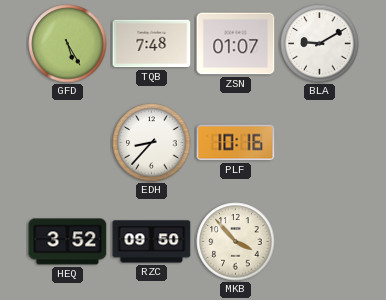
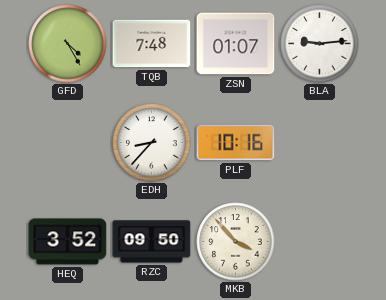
GFD: 5:25 -> 4:25
BLA: 9:10 -> 9:14
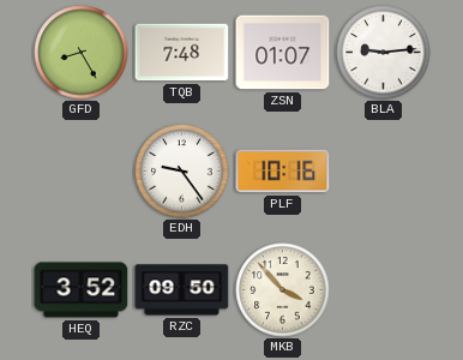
GFD: 4:25 -> 8:25
EDH: 8:37 -> 9:24
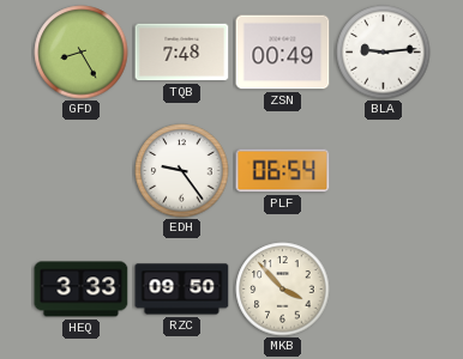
ZSN: 01:07 -> 00:49
PLF: 10:16 -> 06:54
HEQ: 3:52 -> 3:33
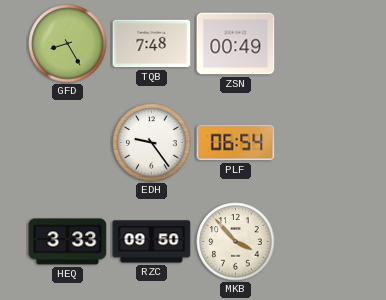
BLA: 9:14 -> none
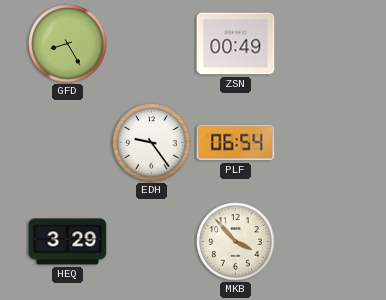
TQB: 7:48 -> none
HEQ: 3:33 -> 3:29
RZC: 09:50 -> none
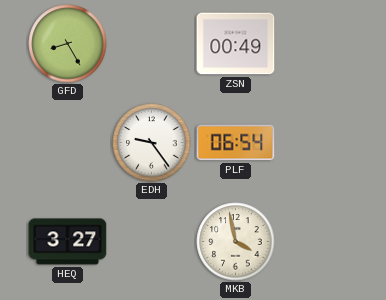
HEQ: 3:29 -> 3:27
MKB: 3:53 -> 3:58
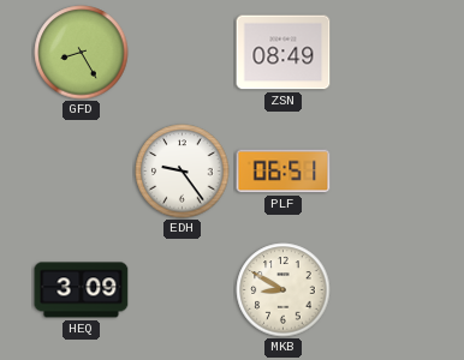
ZSN: 00:49 -> 08:49
PLF: 06:54 -> 06:51
HEQ: 3:27 -> 3:09
MKB: 3:58 -> 8:50
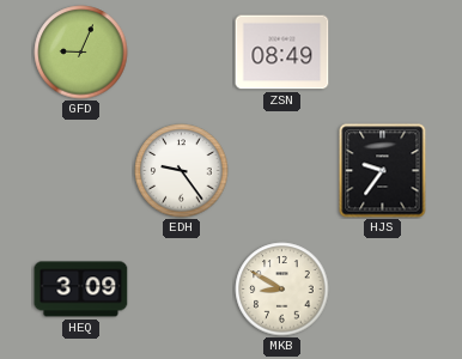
GFD: 8:25 -> 9:04
PLF: 06:51 -> none
HJS: none -> 9:36
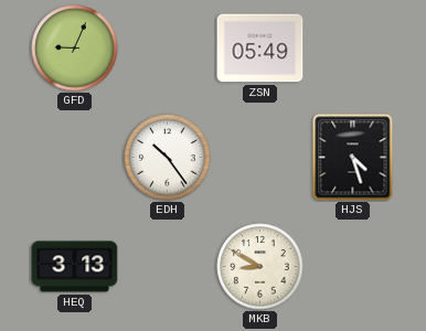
ZSN: 08:49 -> 05:49
EDH: 9:24 -> 10:24
HJS: 9:36 -> 4:27
HEQ: 3:09 -> 3:13
